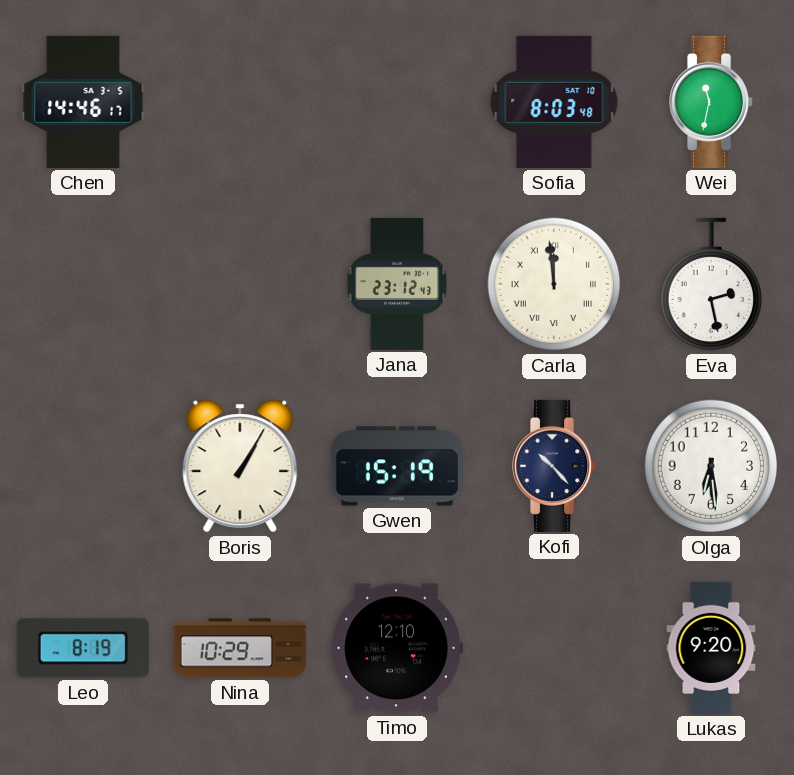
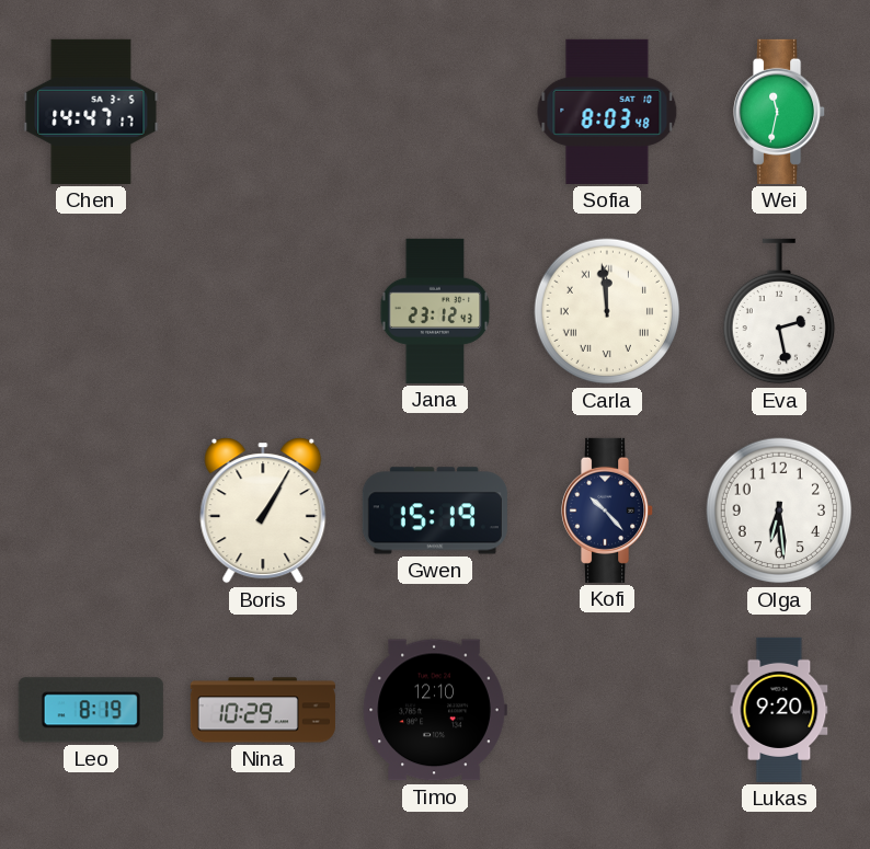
Chen: 14:46 -> 14:47
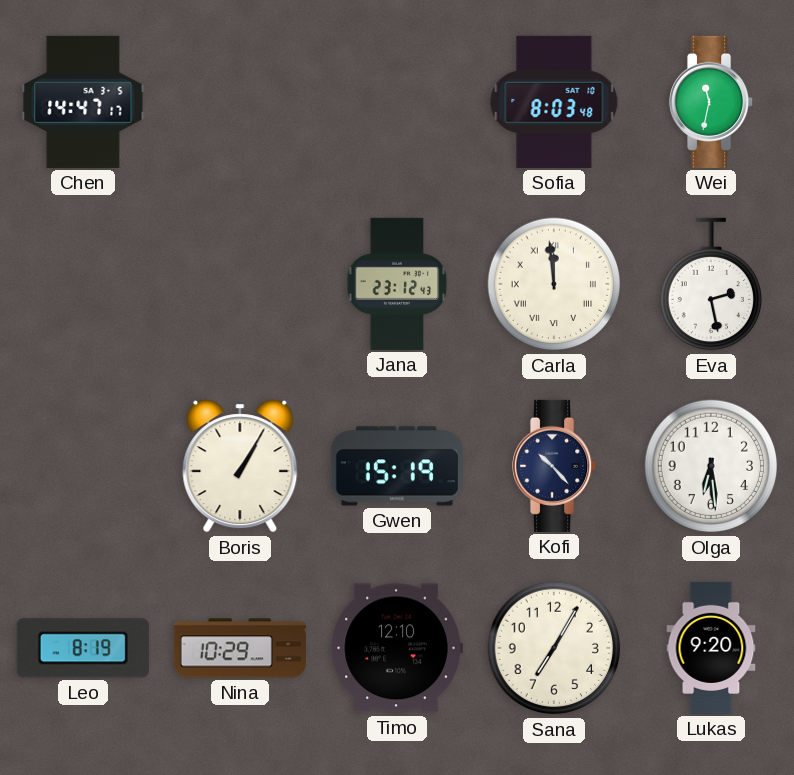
Sana: none -> 7:05
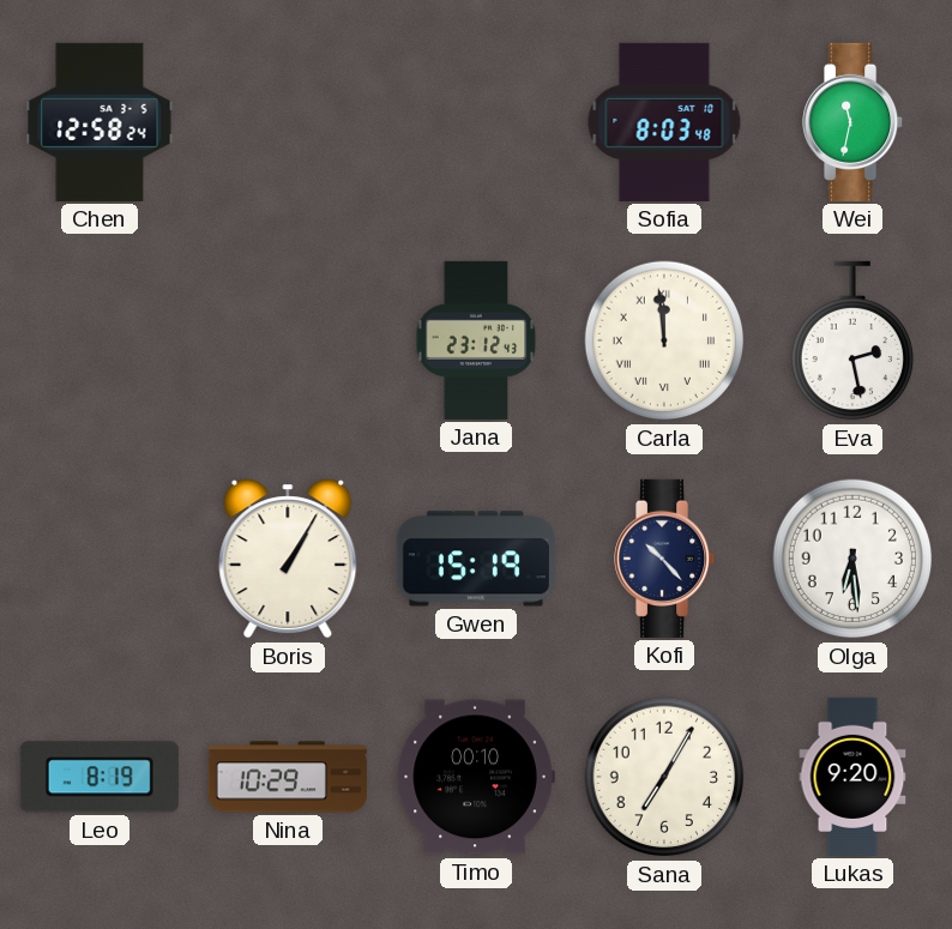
Chen: 14:47 -> 12:58
Timo: 12:10 -> 00:10
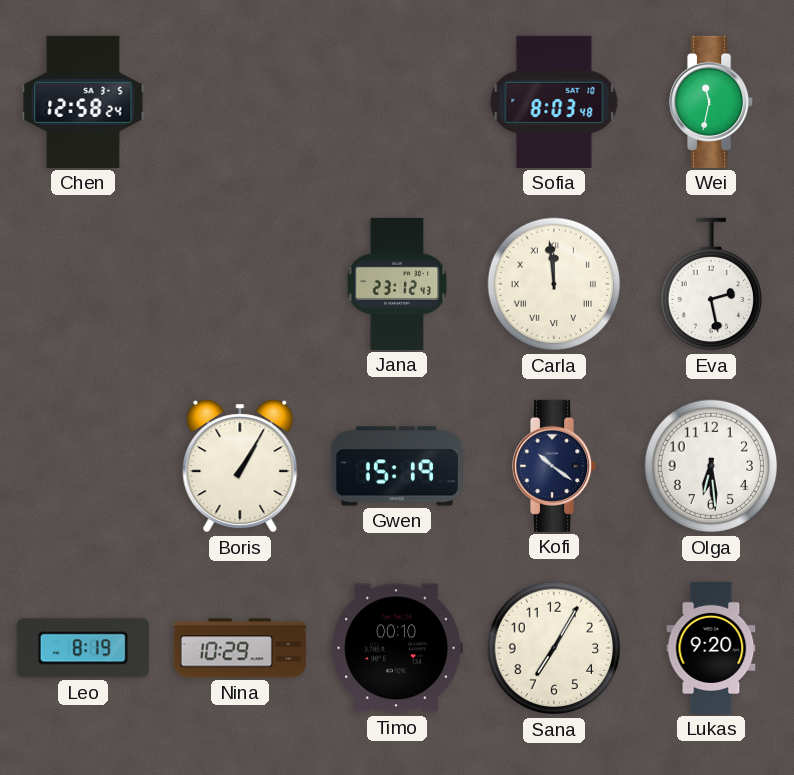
Kofi: 10:23 -> 10:21
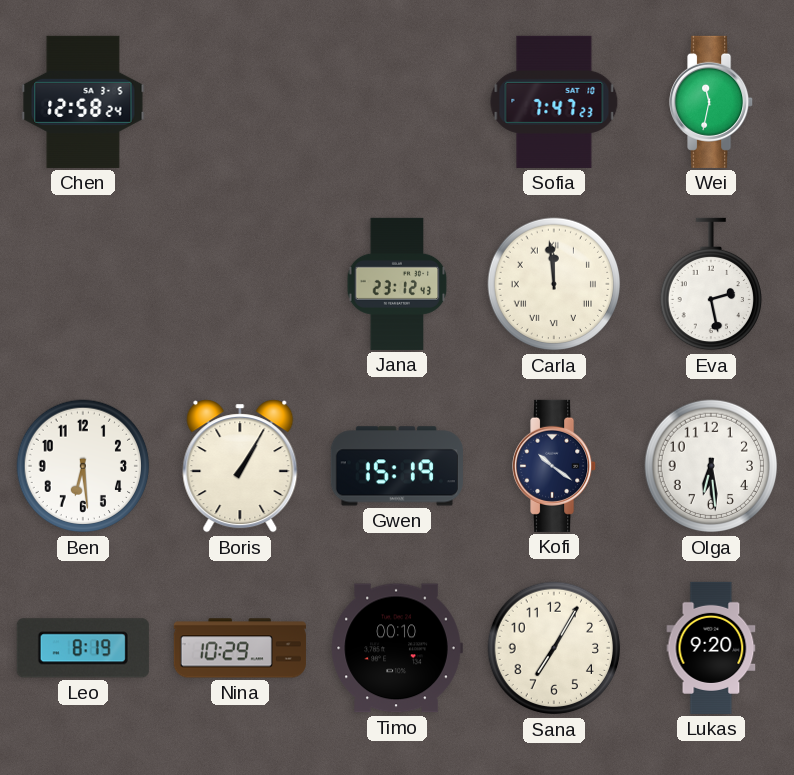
Sofia: 8:03 -> 7:47
Ben: none -> 6:29
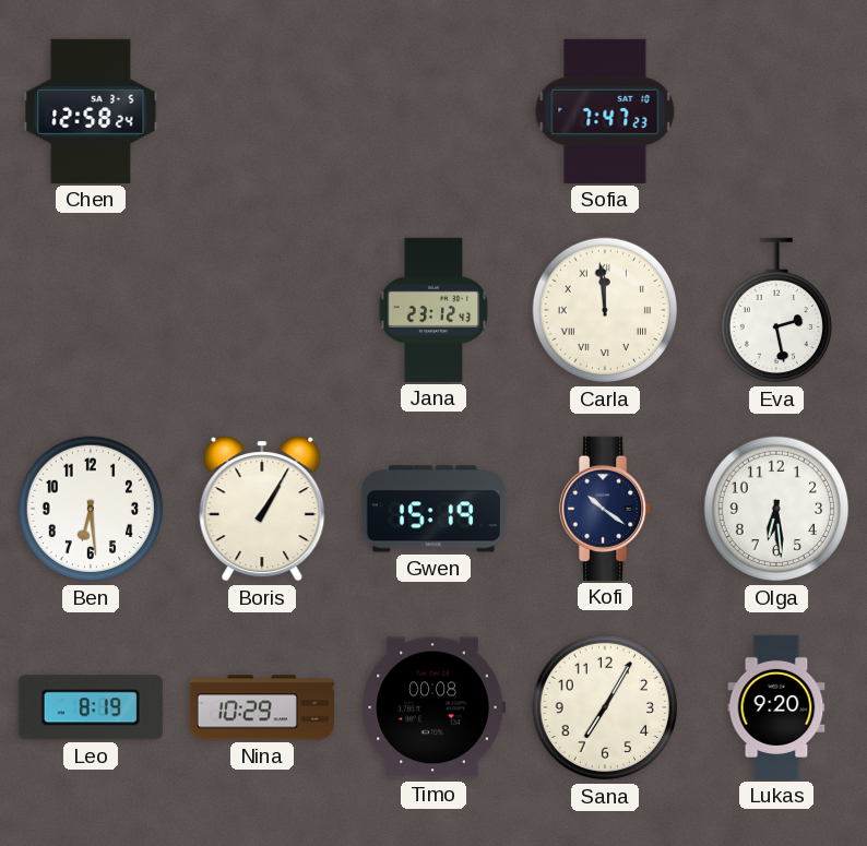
Wei: 11:32 -> none
Timo: 00:10 -> 00:08
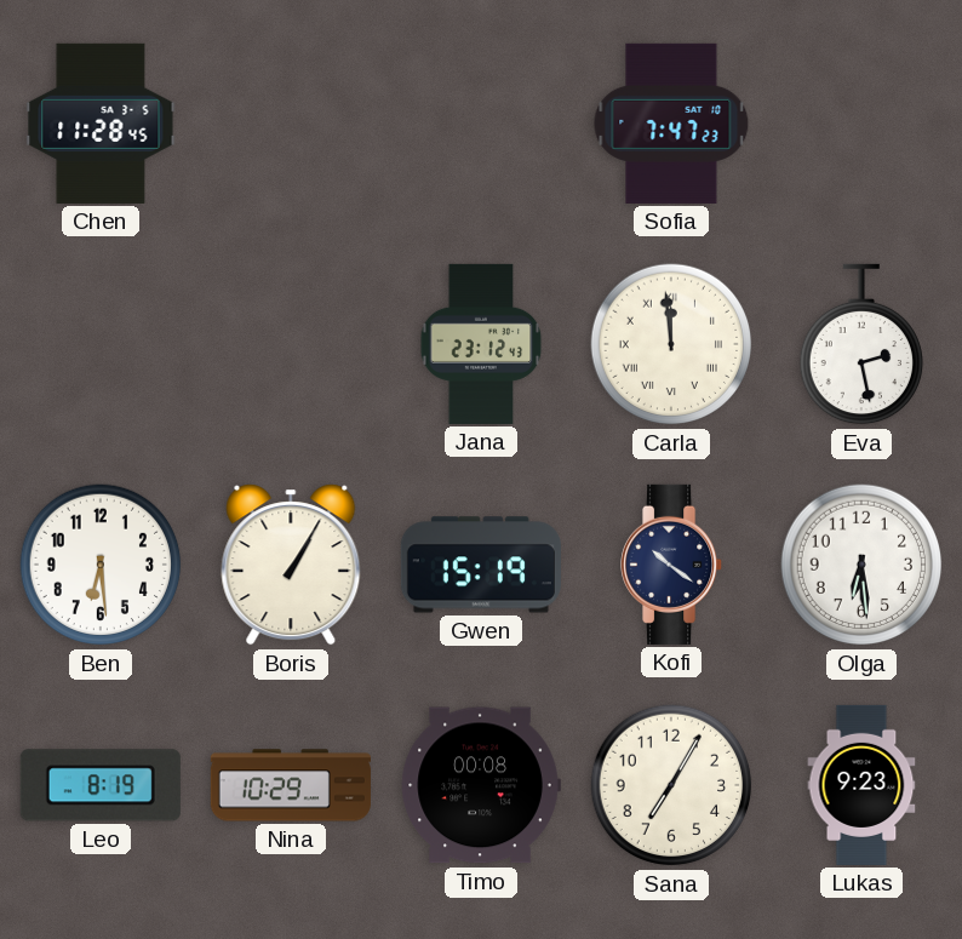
Chen: 12:58 -> 11:28
Lukas: 9:20 -> 9:23
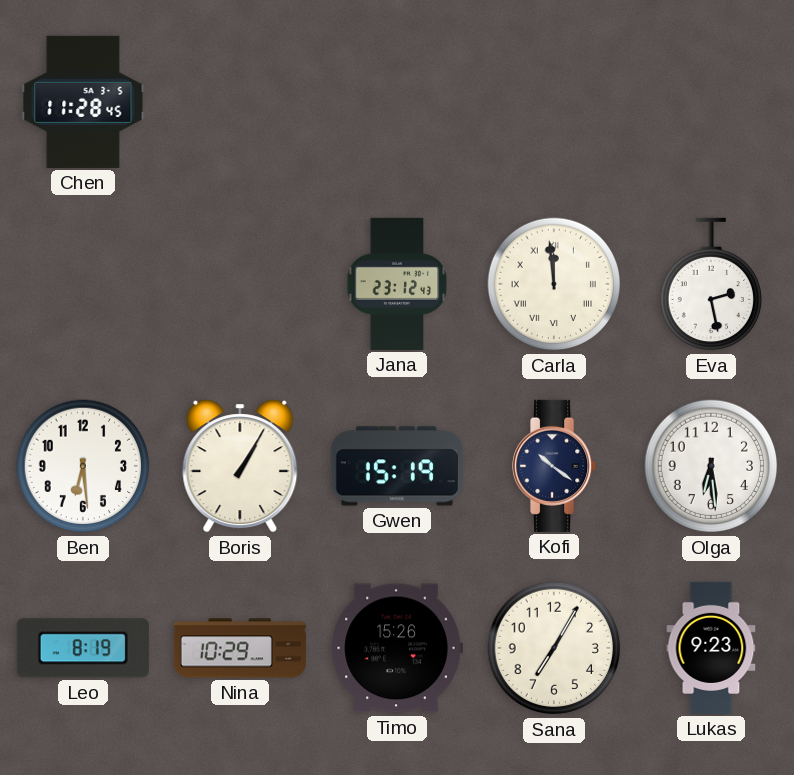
Sofia: 7:47 -> none
Timo: 00:08 -> 15:26
